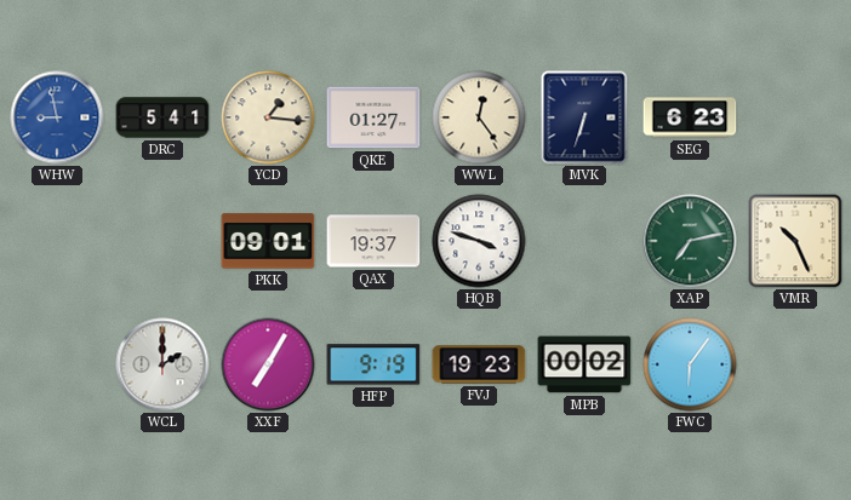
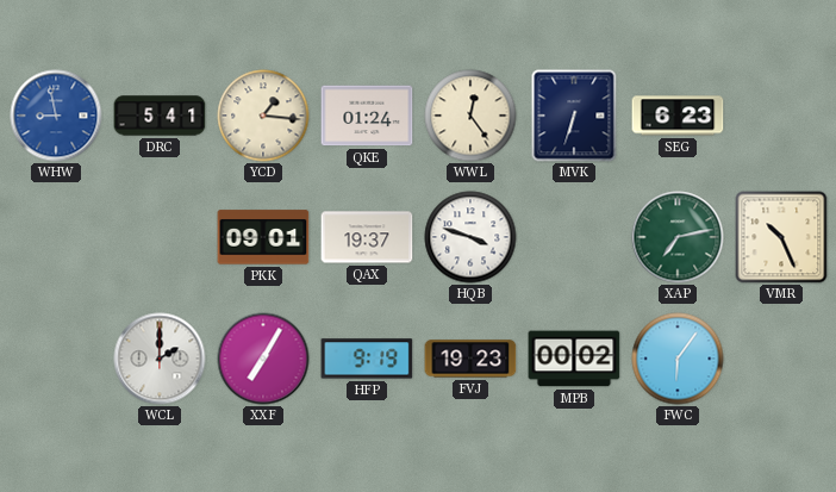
QKE: 01:27 -> 01:24
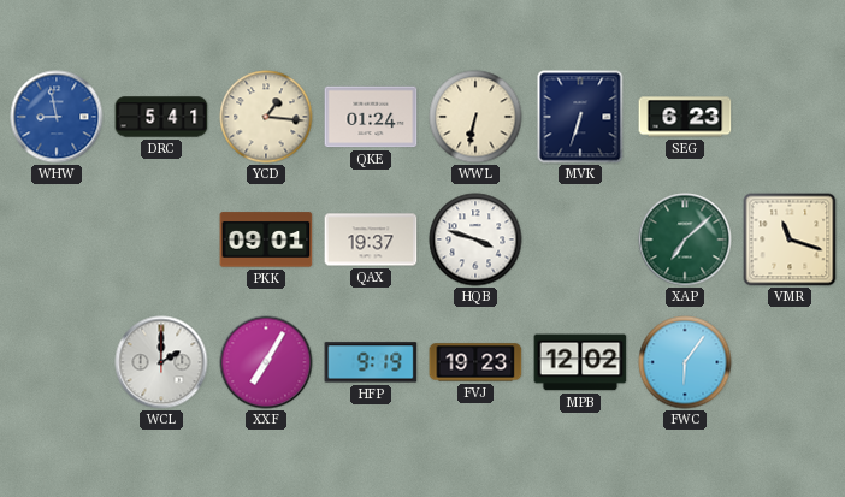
WWL: 12:24 -> 6:32
XAP: 7:13 -> 7:08
VMR: 10:26 -> 11:18
MPB: 00:02 -> 12:02
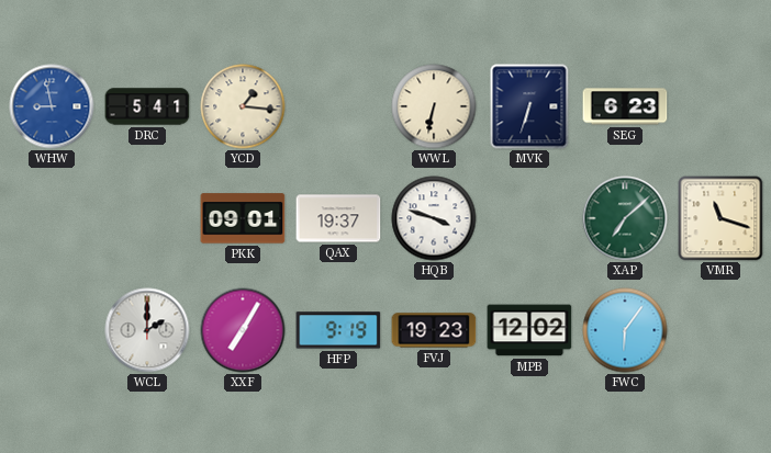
QKE: 01:24 -> none
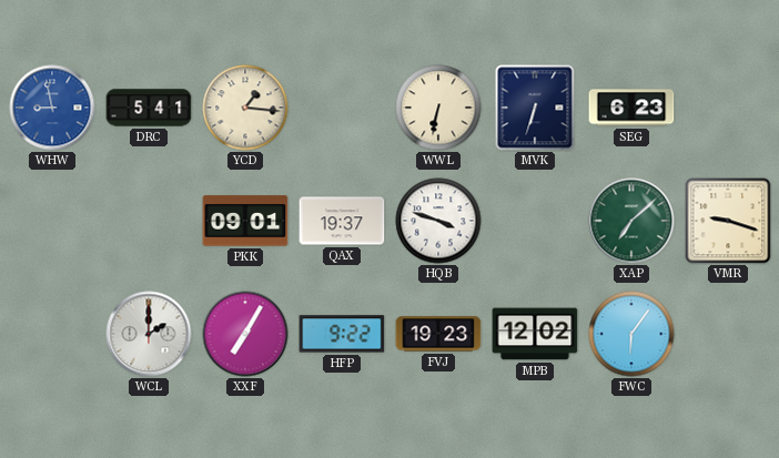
VMR: 11:18 -> 9:18
HFP: 9:19 -> 9:22
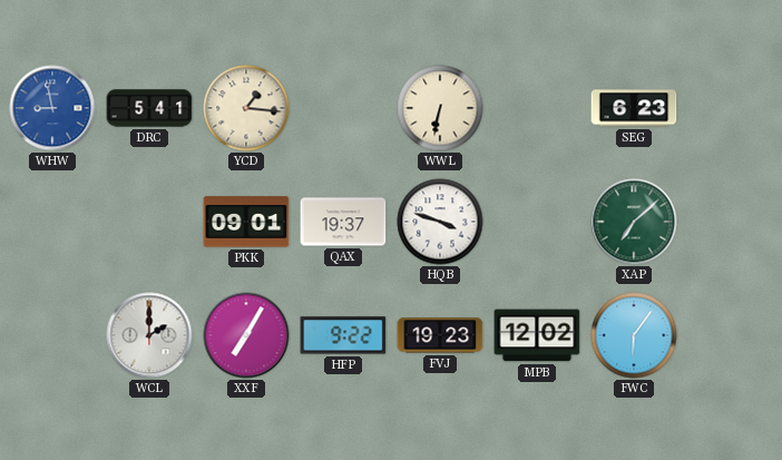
MVK: 6:33 -> none
VMR: 9:18 -> none
